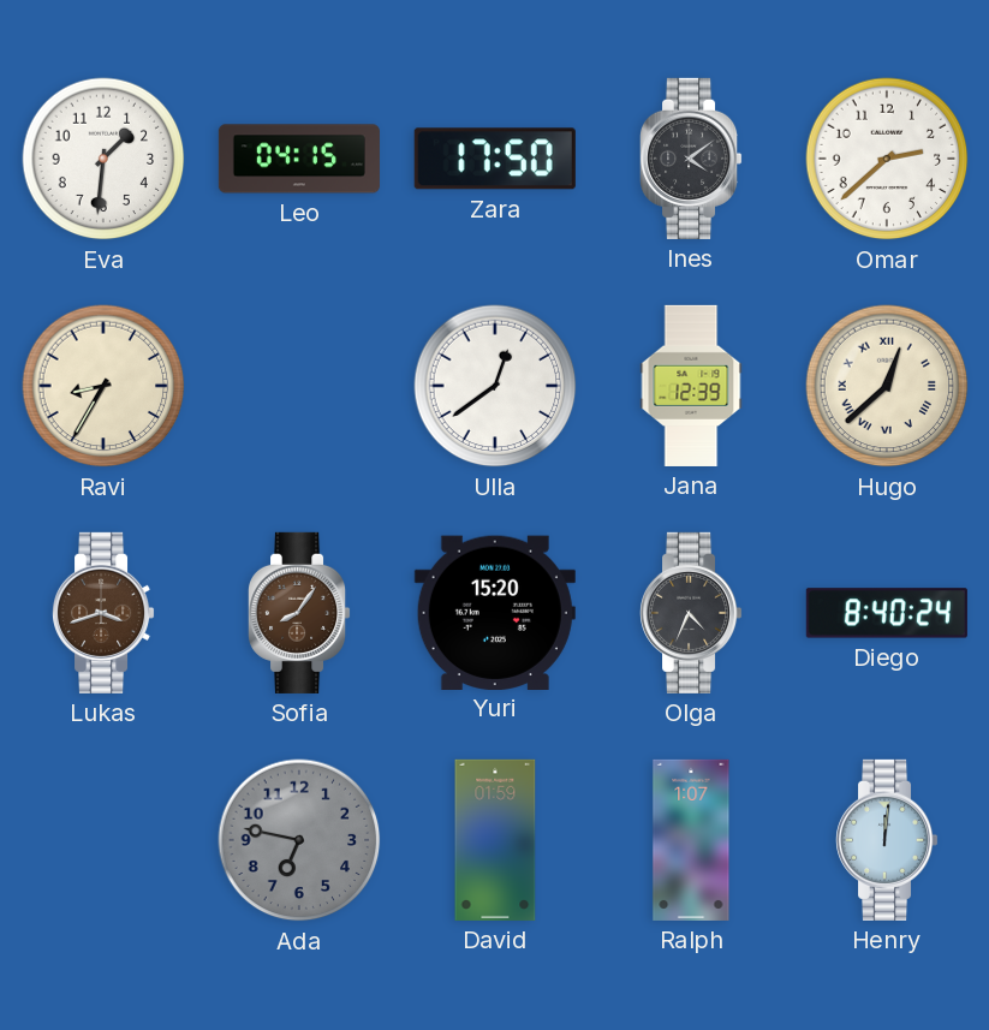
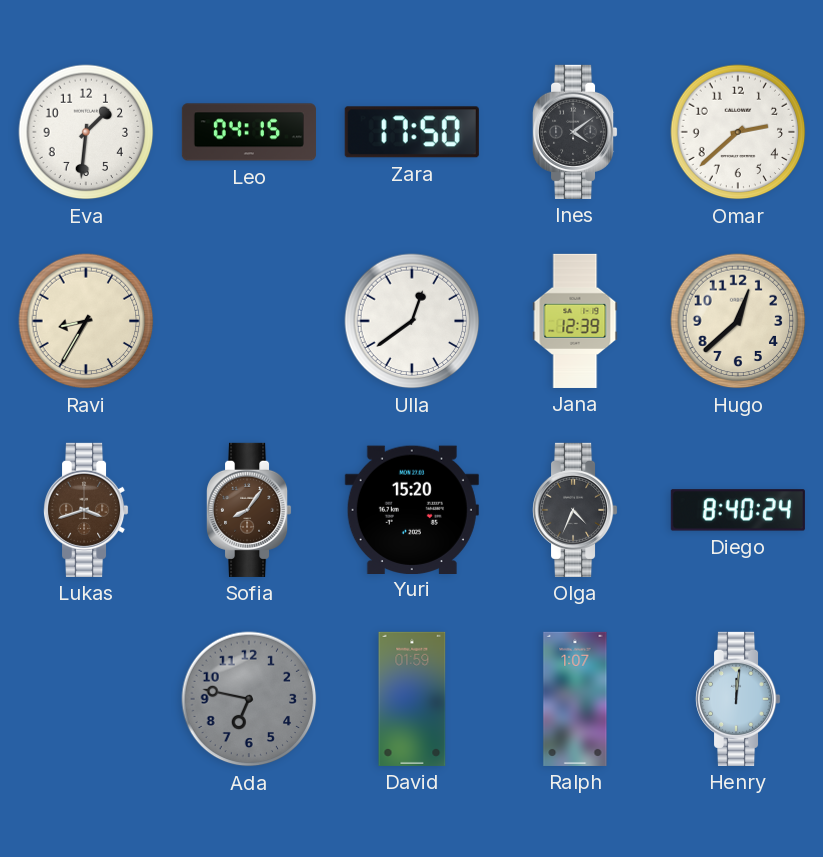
Hugo numerals: Roman -> Arabic
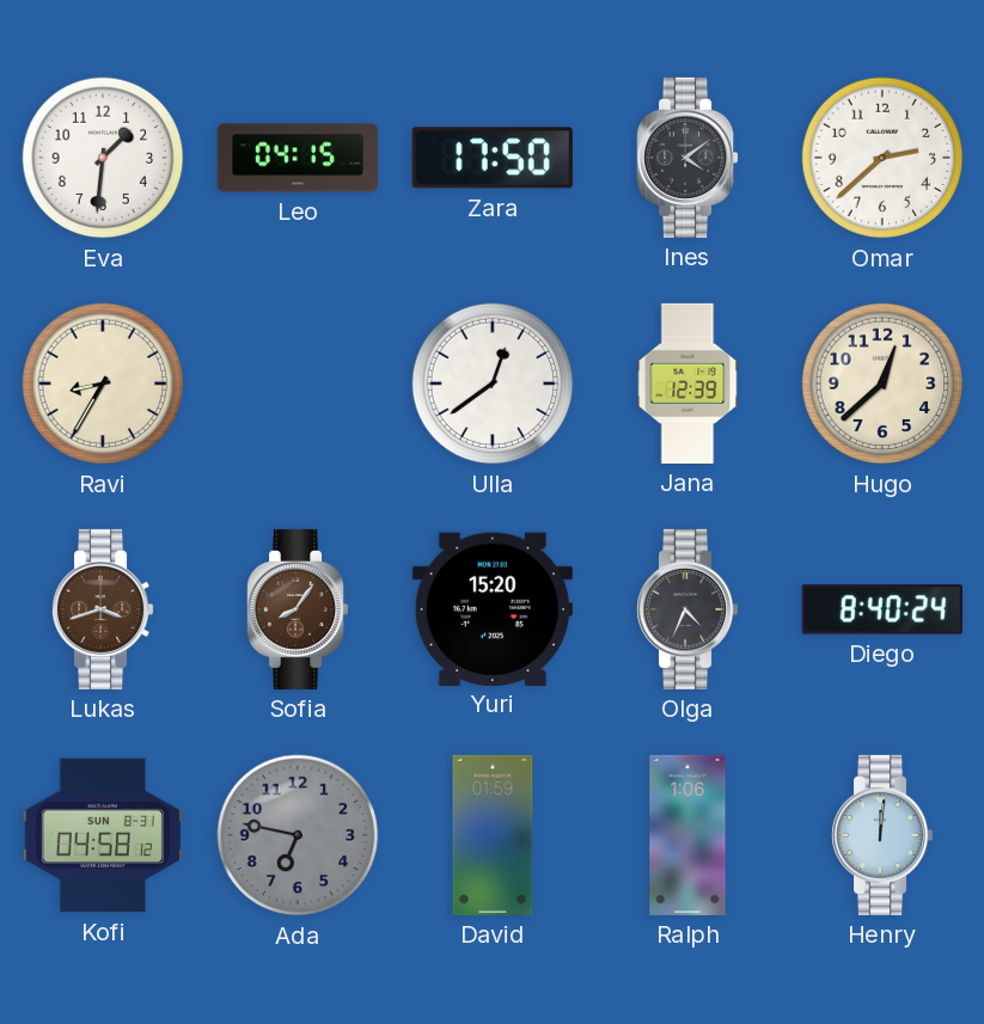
Kofi: none -> 04:58
Ralph: 1:07 -> 1:06
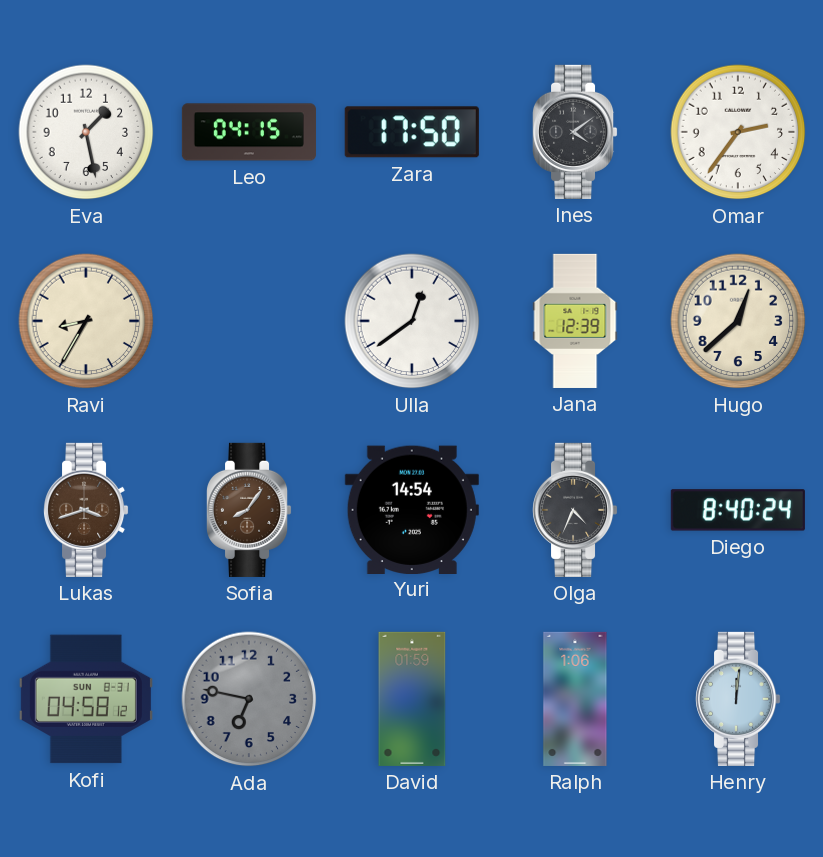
Eva: 1:31 -> 1:28
Omar: 2:38 -> 2:36
Yuri: 15:20 -> 14:54
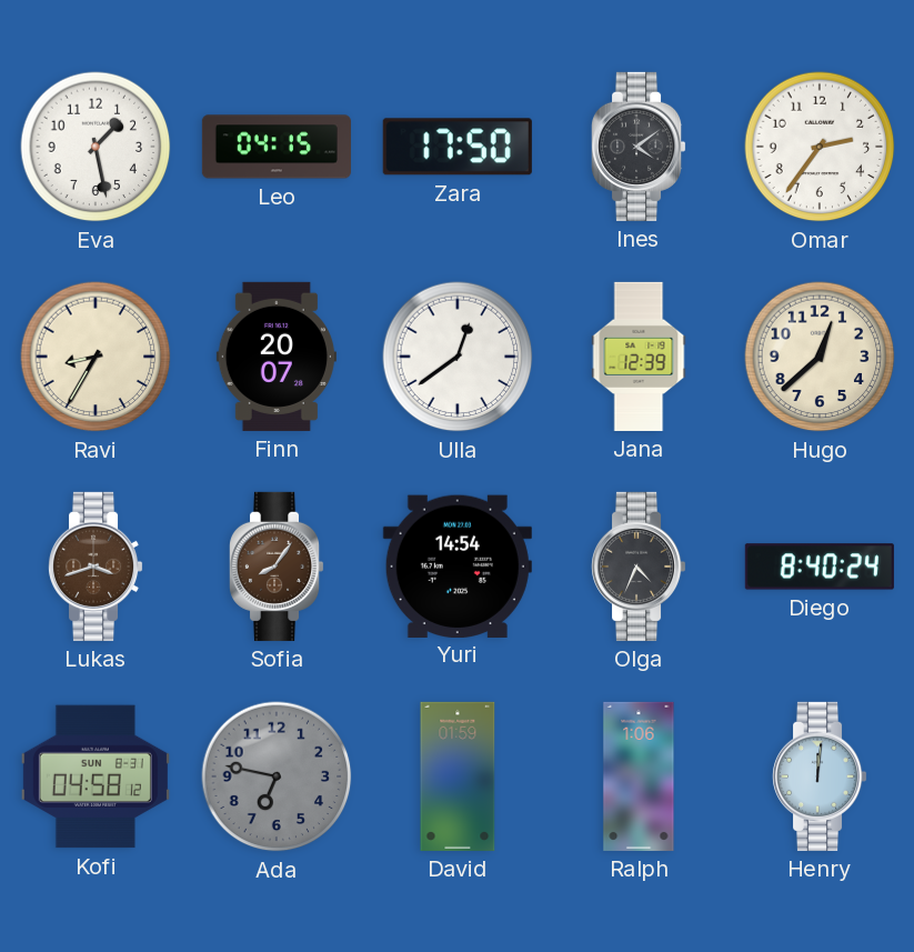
Finn: none -> 20:07
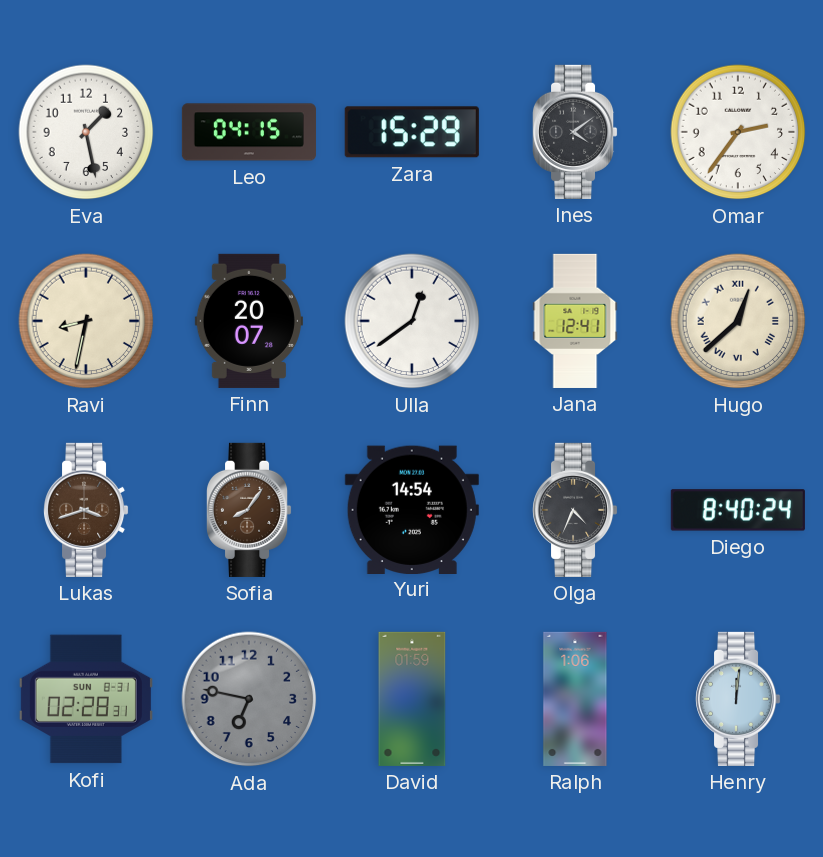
Zara: 17:50 -> 15:29
Ravi: 8:35 -> 8:32
Jana: 12:39 -> 12:41
Hugo numerals: Arabic -> Roman
Kofi: 04:58 -> 02:28
